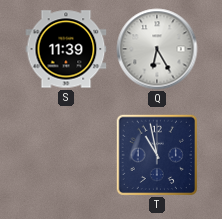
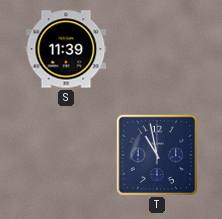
Q: 6:25 -> none
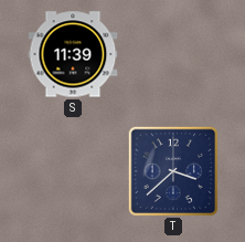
T: 10:58 -> 3:38
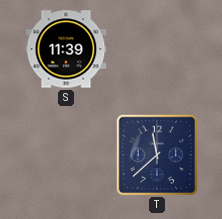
T: 3:38 -> 11:38
